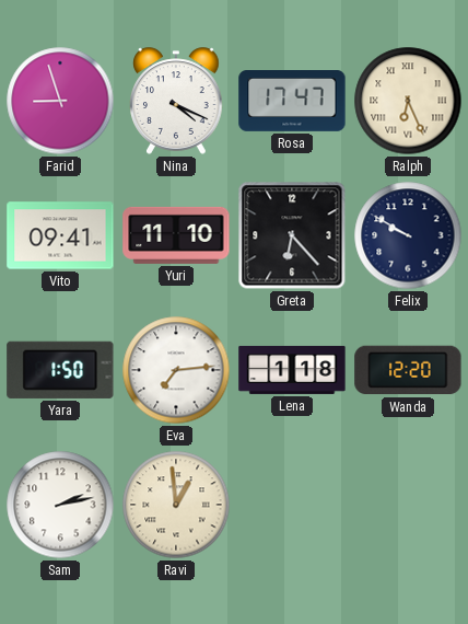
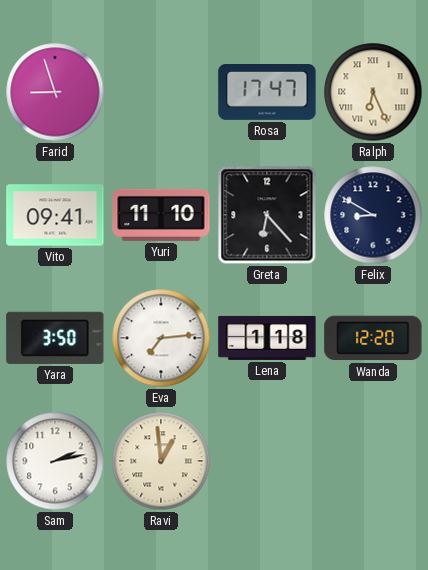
Nina: 4:19 -> none
Felix: 9:50 -> 8:50
Yara: 1:50 -> 3:50
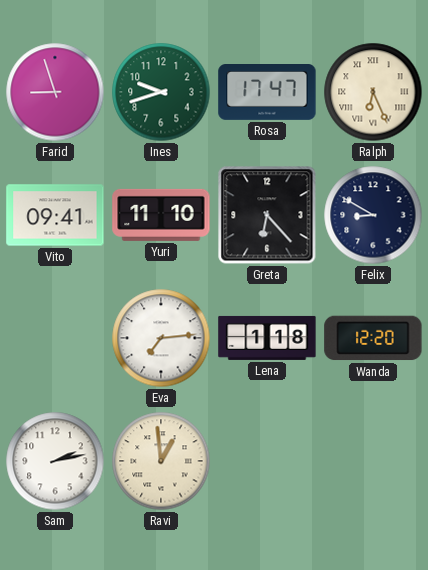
Ines: none -> 9:42
Yara: 3:50 -> none
